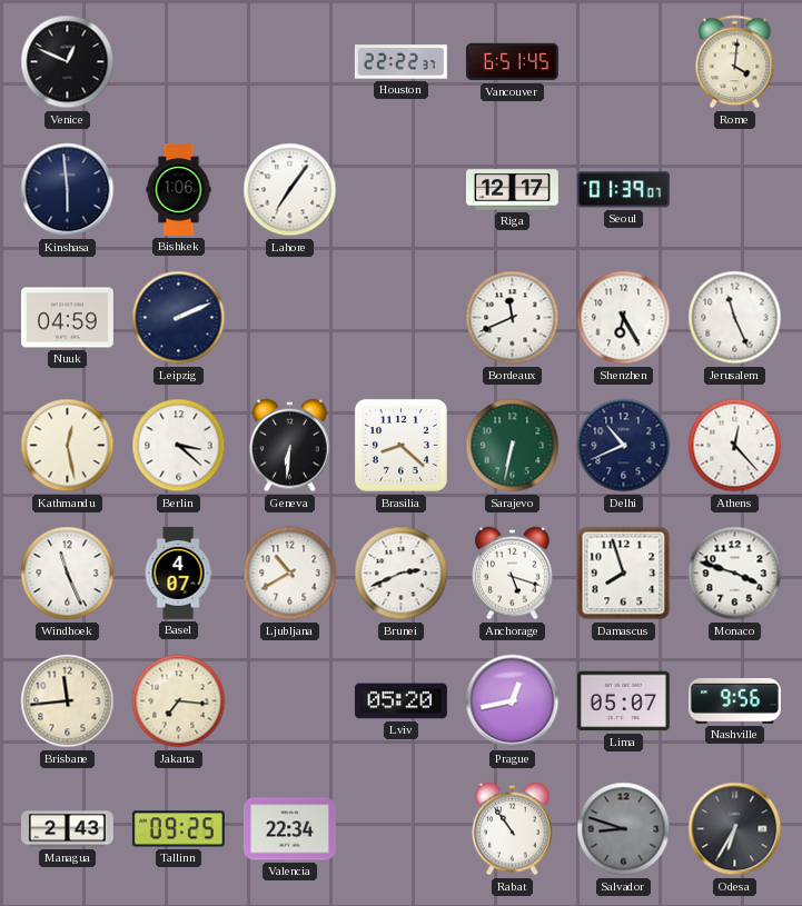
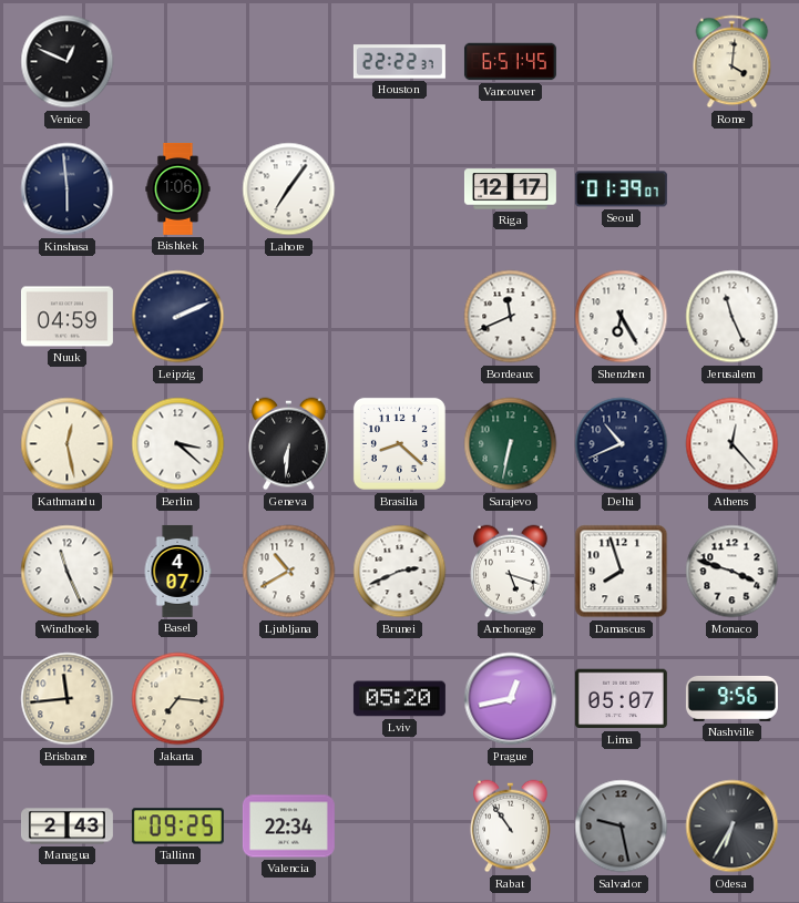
Salvador: 8:48 -> 9:28
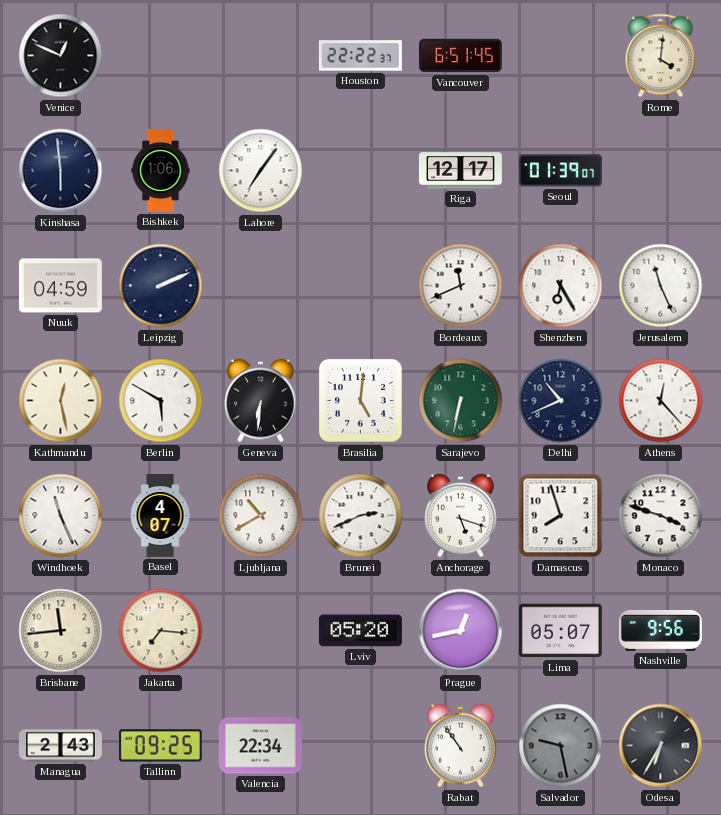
Berlin: 3:22 -> 5:50
Brasilia: 8:22 -> 5:01
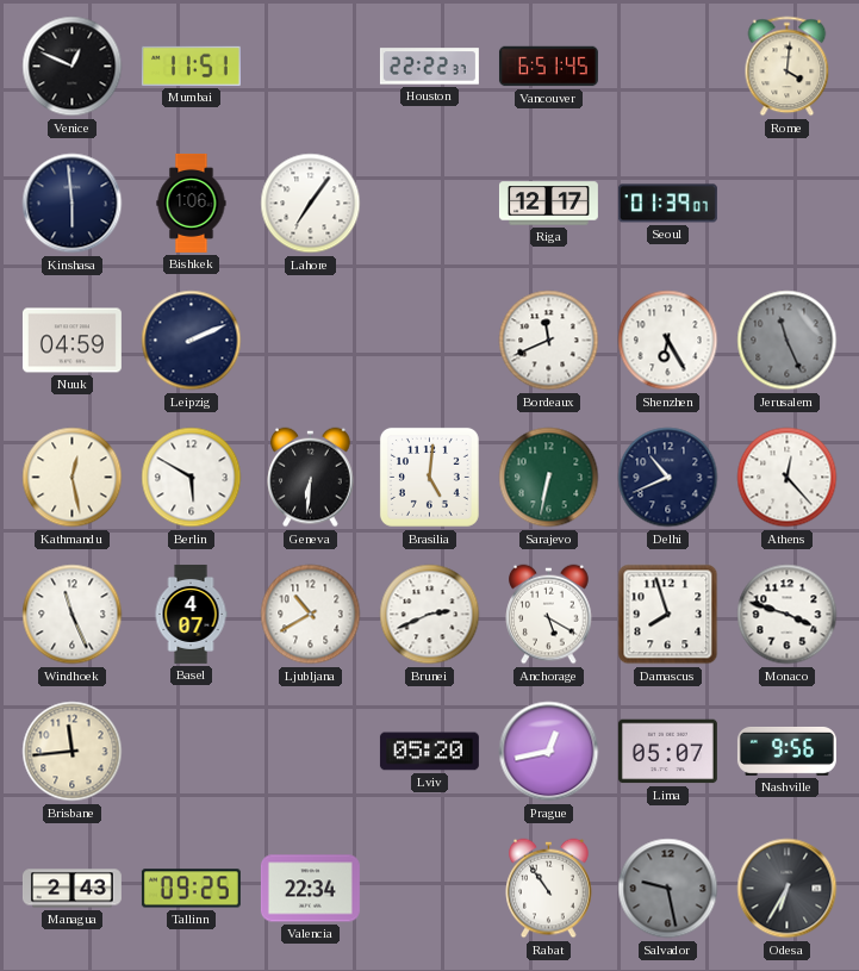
Mumbai: none -> 11:51
Jerusalem dial: white -> grey
Anchorage: 5:18 -> 5:20
Jakarta: 7:16 -> none
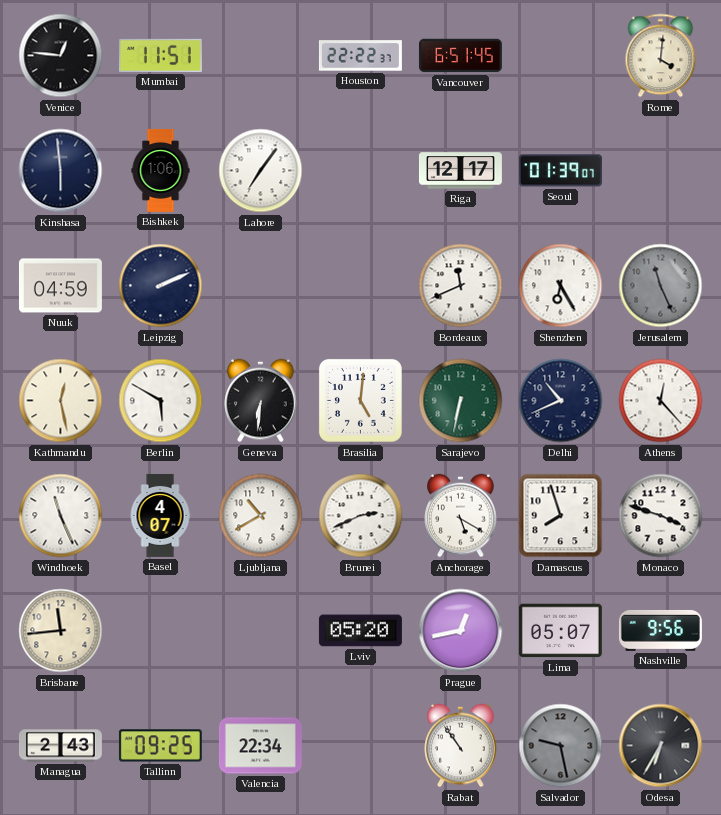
Venice: 12:49 -> 12:46
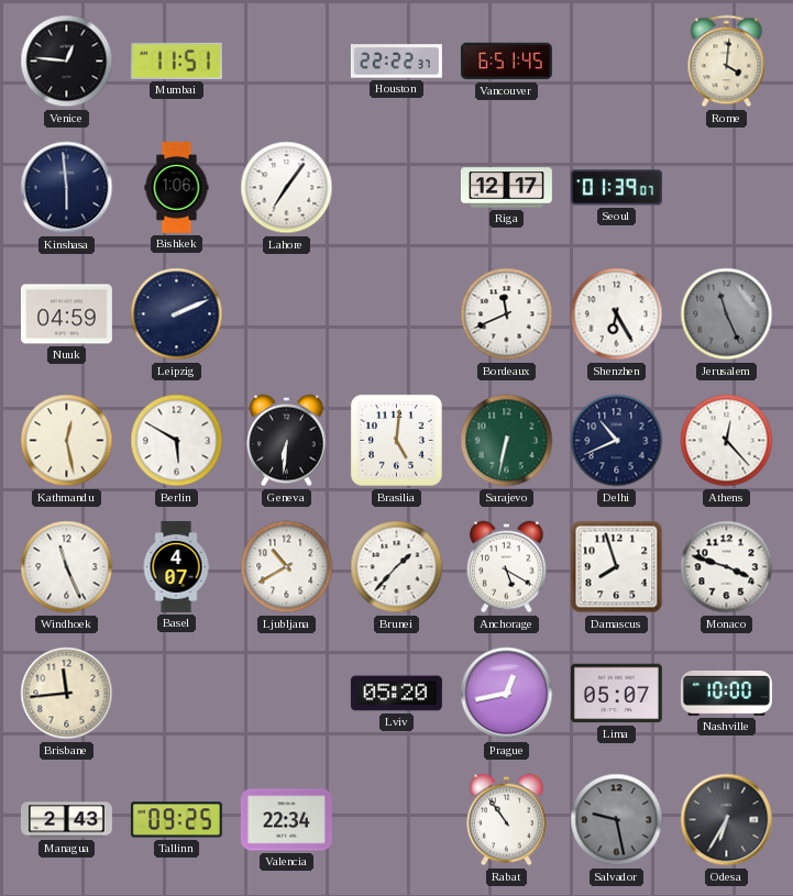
Brunei: 2:41 -> 1:37
Nashville: 9:56 -> 10:00
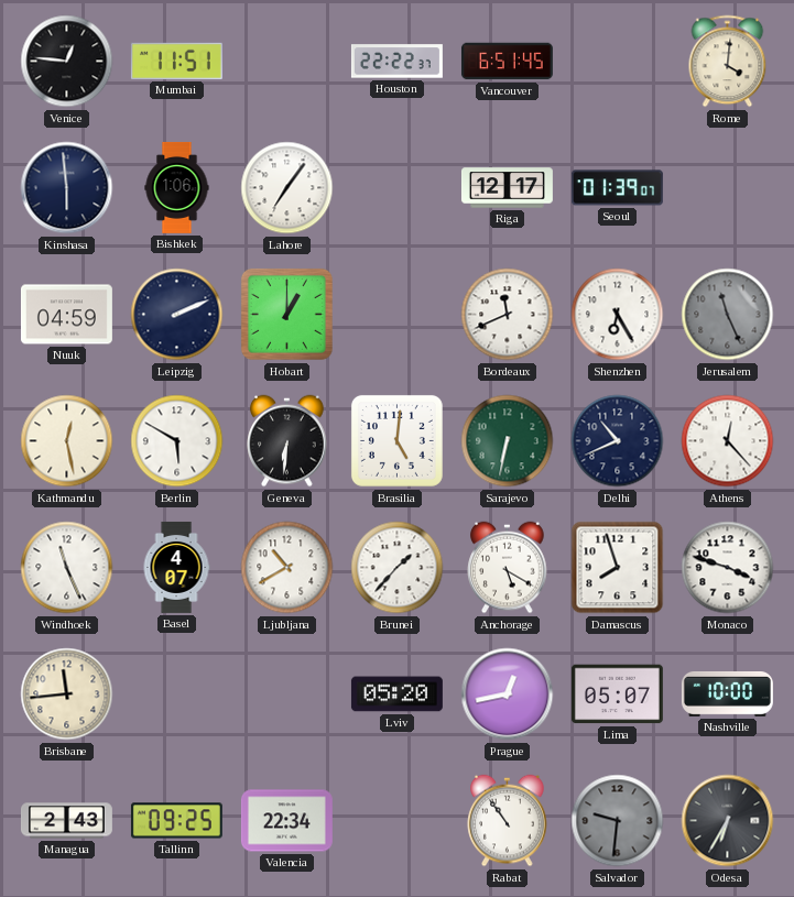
Hobart: none -> 1:00
Salvador: 9:28 -> 9:31
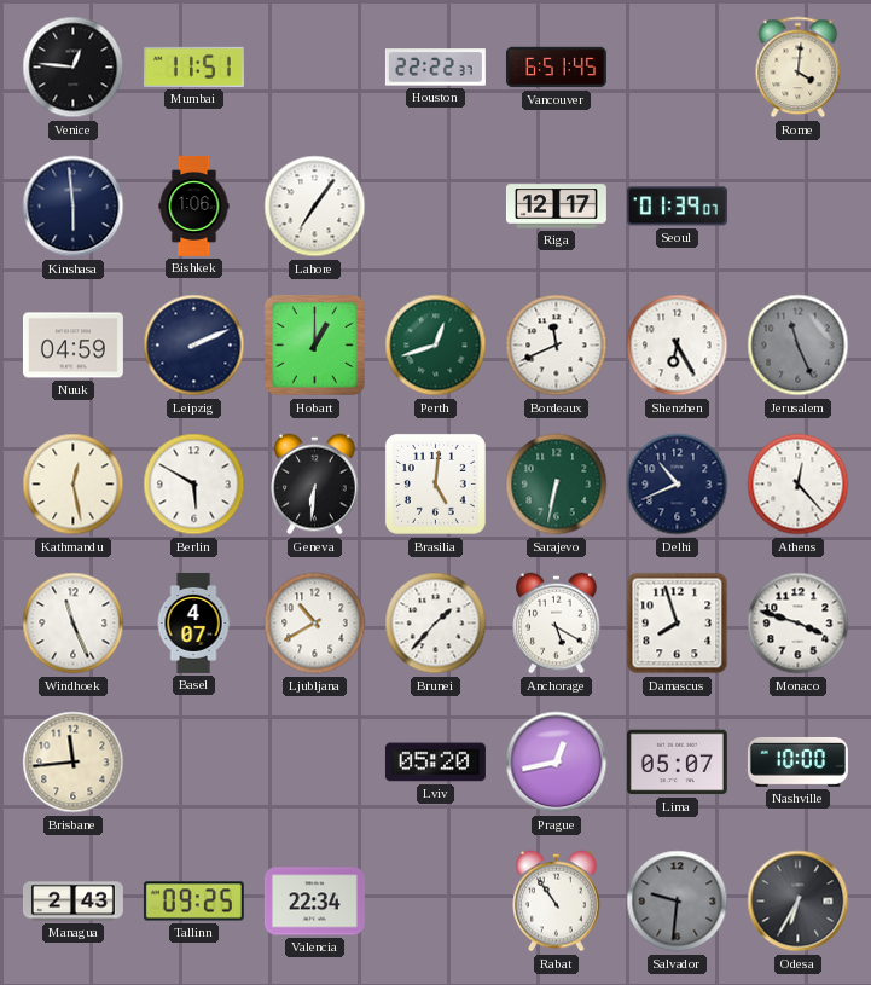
Perth: none -> 12:42
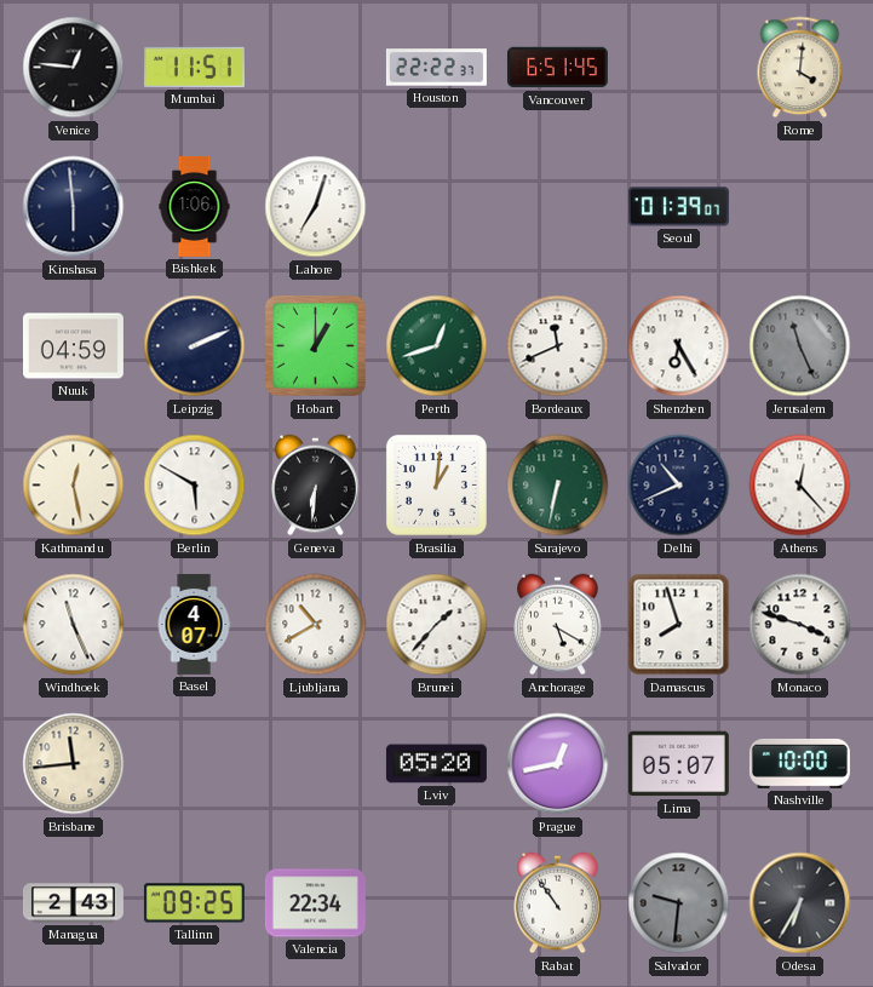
Lahore: 7:06 -> 7:03
Riga: 12:17 -> none
Brasilia: 5:01 -> 1:01
